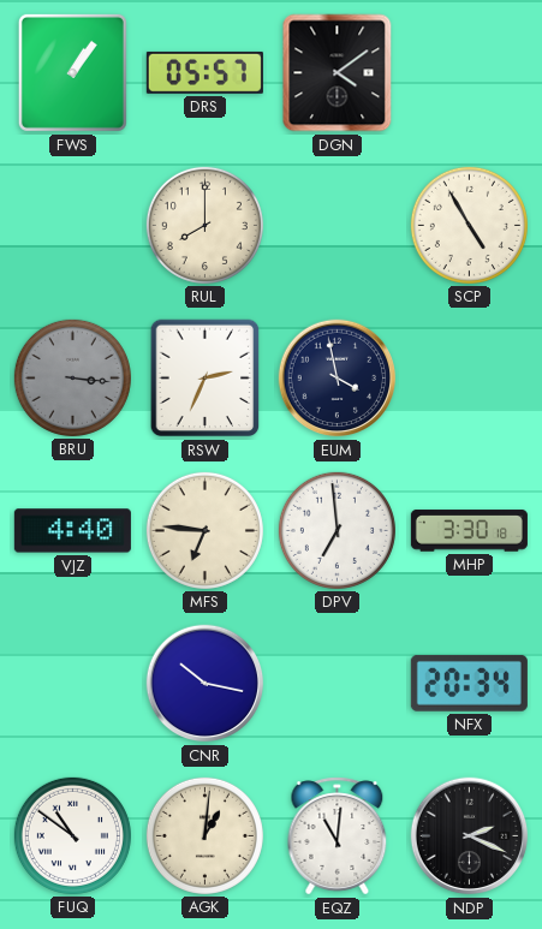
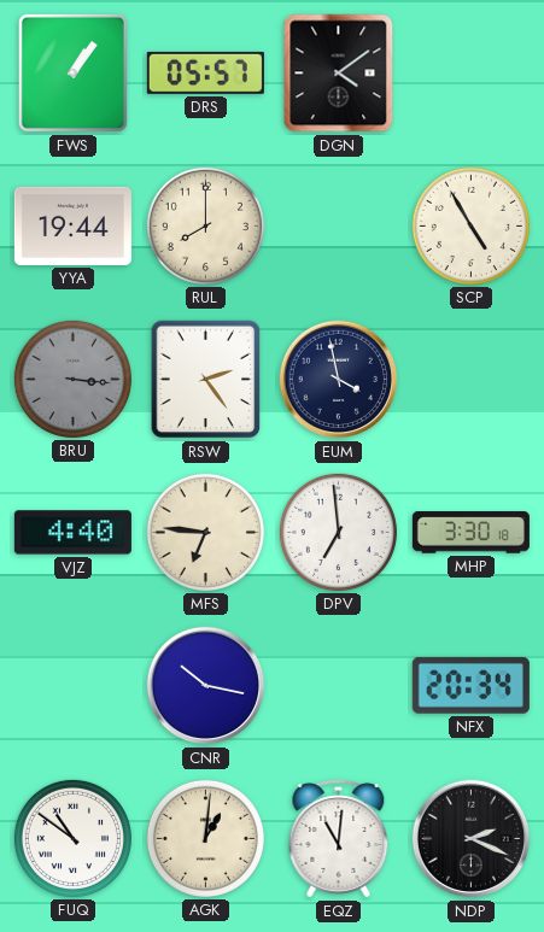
YYA: none -> 19:44
RSW: 2:34 -> 2:24
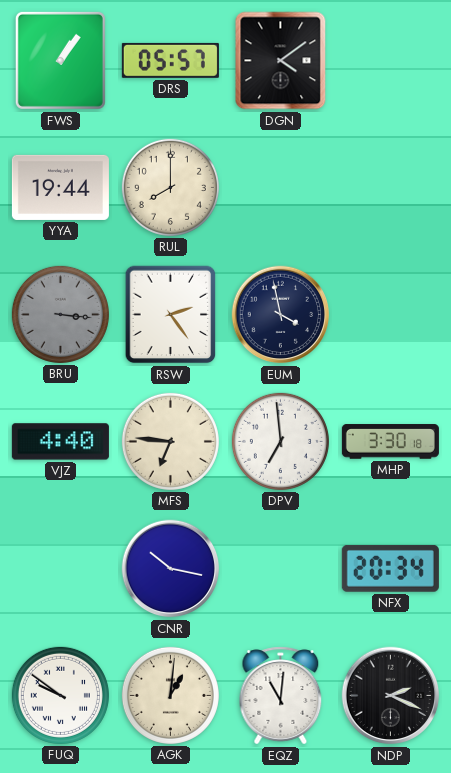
SCP: 4:55 -> none
FUQ: 10:51 -> 9:51
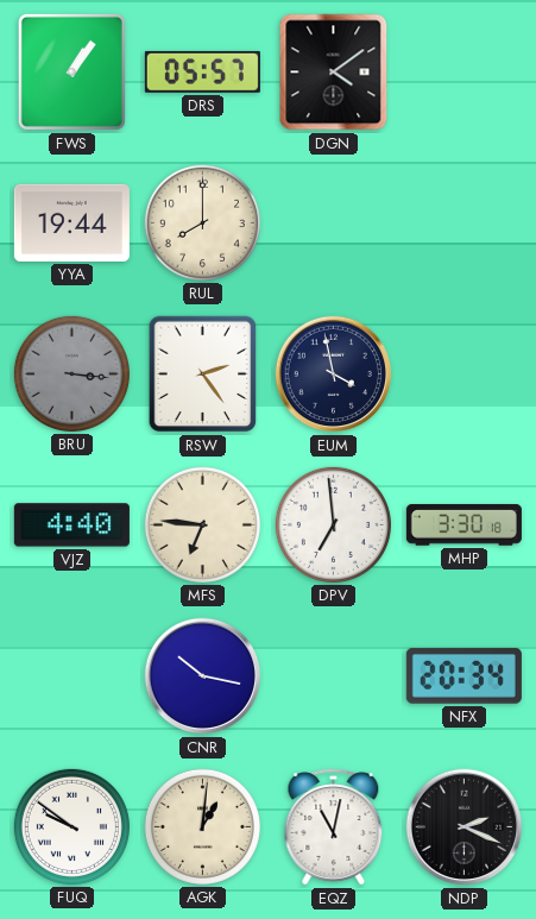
EQZ: 11:01 -> 11:02
